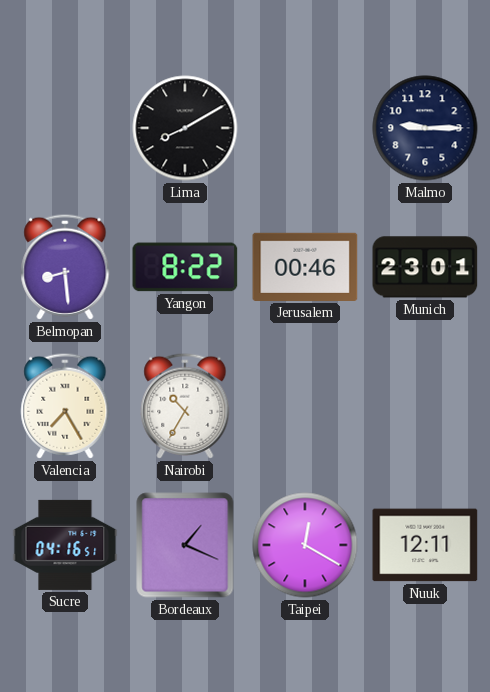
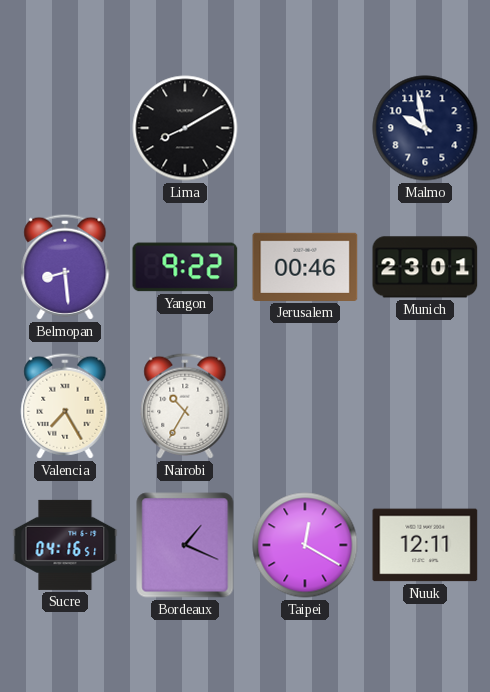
Malmo: 9:15 -> 9:58
Yangon: 8:22 -> 9:22
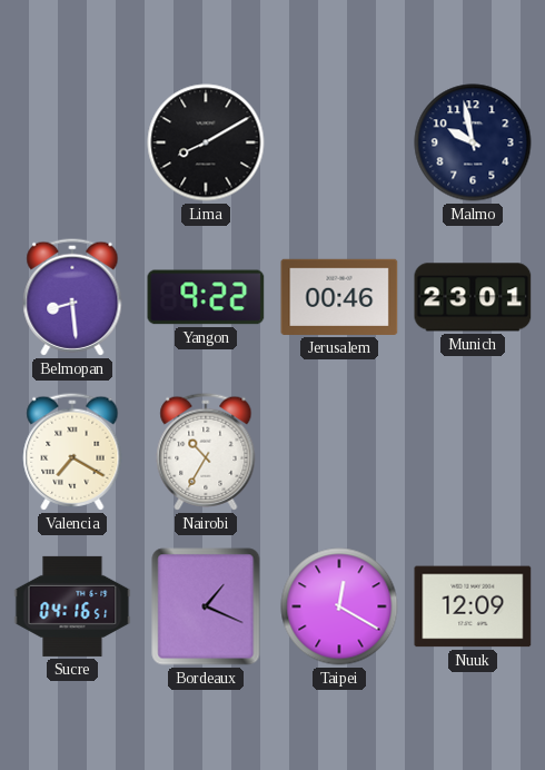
Valencia: 7:25 -> 7:20
Nuuk: 12:11 -> 12:09
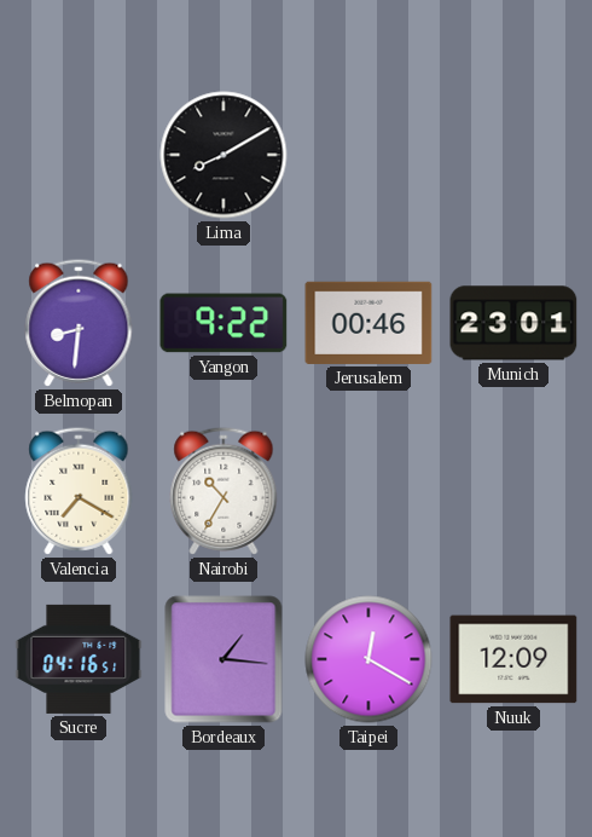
Malmo: 9:58 -> none
Belmopan: 8:29 -> 8:31
Bordeaux: 1:19 -> 1:16
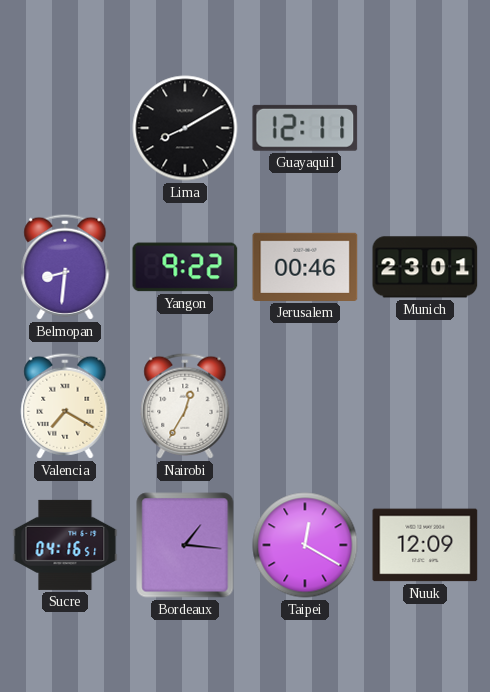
Guayaquil: none -> 12:11
Nairobi: 10:35 -> 12:35
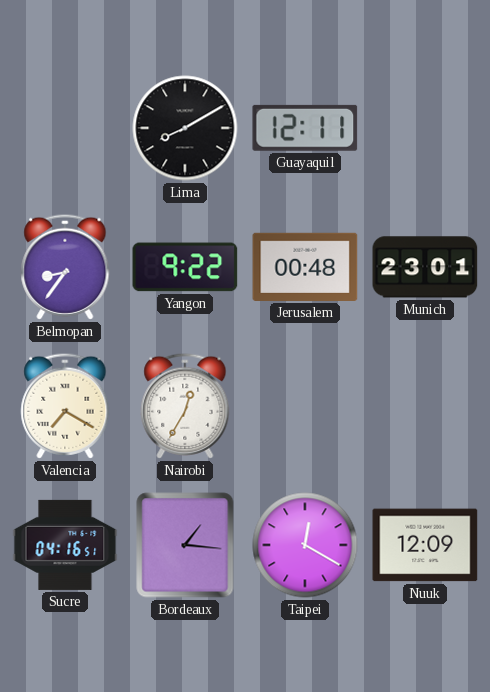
Belmopan: 8:31 -> 8:36
Jerusalem: 00:46 -> 00:48
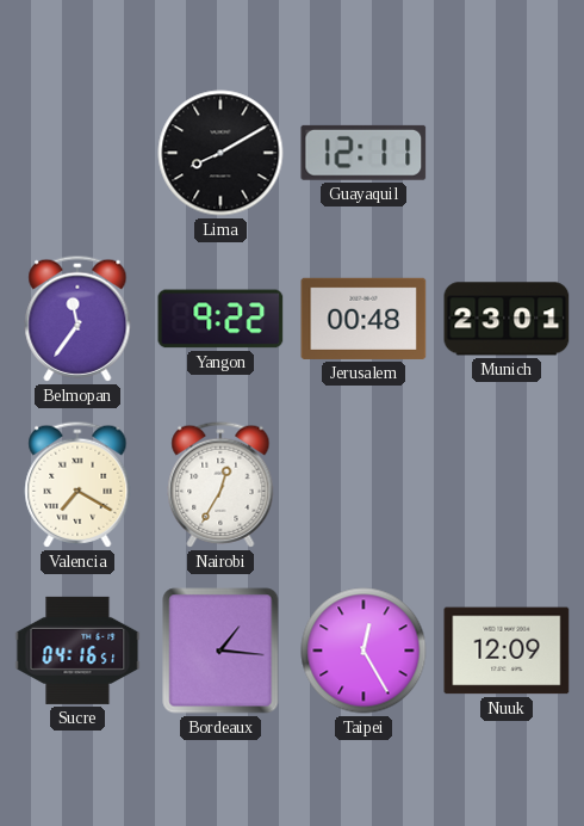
Belmopan: 8:36 -> 11:36
Taipei: 12:20 -> 12:25
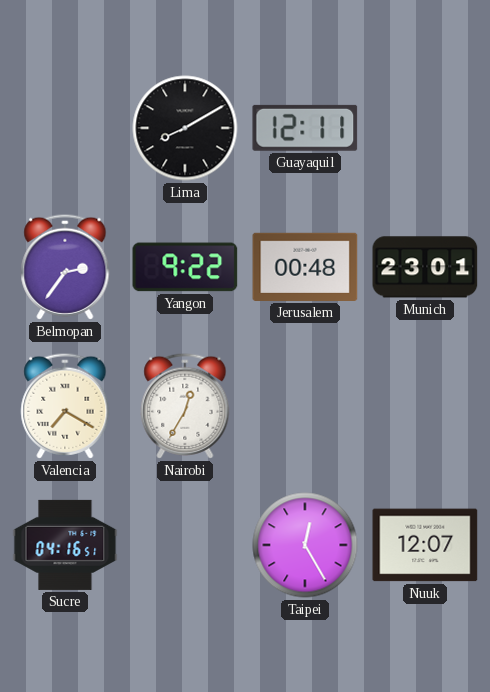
Belmopan: 11:36 -> 2:36
Bordeaux: 1:16 -> none
Nuuk: 12:09 -> 12:07
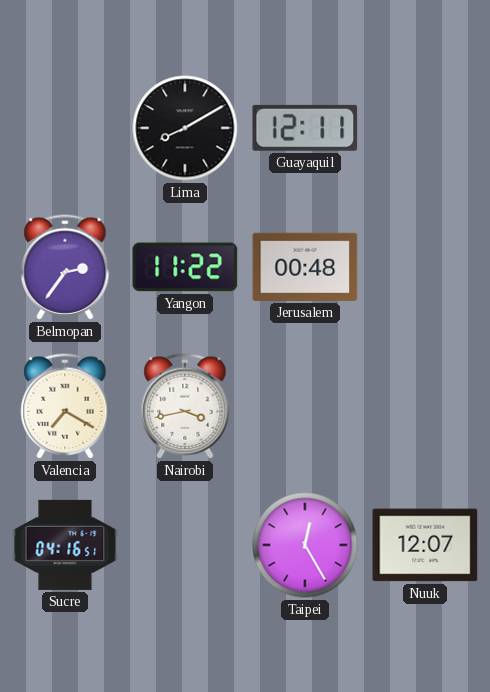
Yangon: 9:22 -> 11:22
Munich: 23:01 -> none
Nairobi: 12:35 -> 3:43
